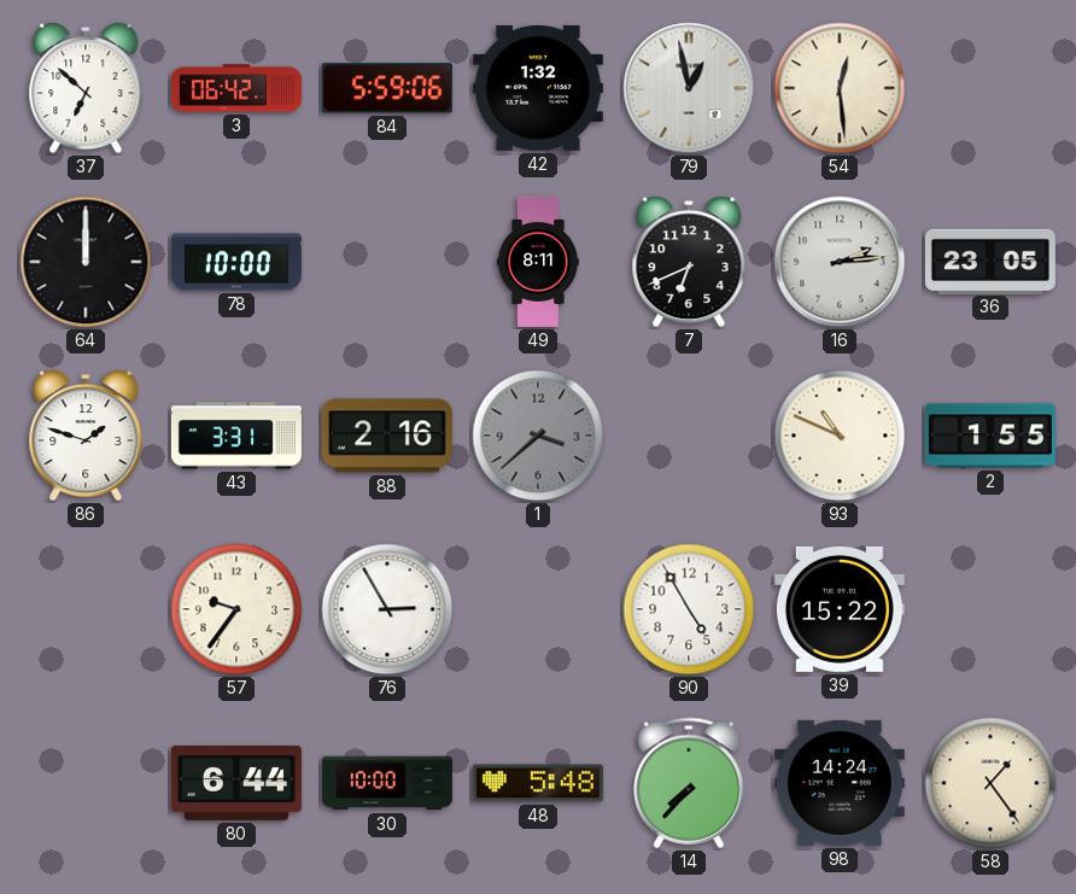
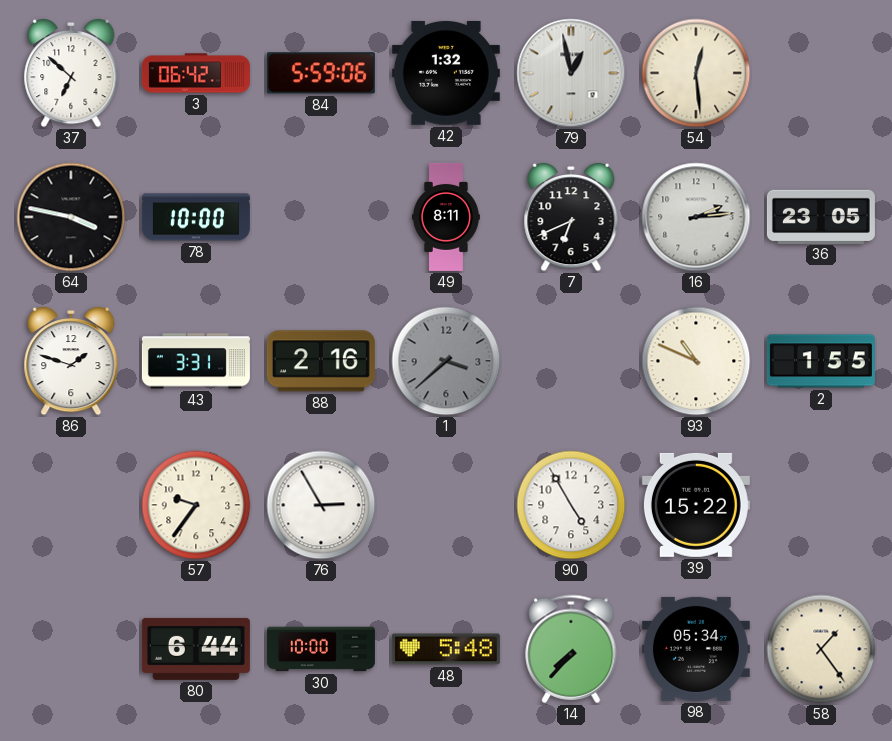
64: 12:00 -> 3:47
98: 14:24 -> 05:34
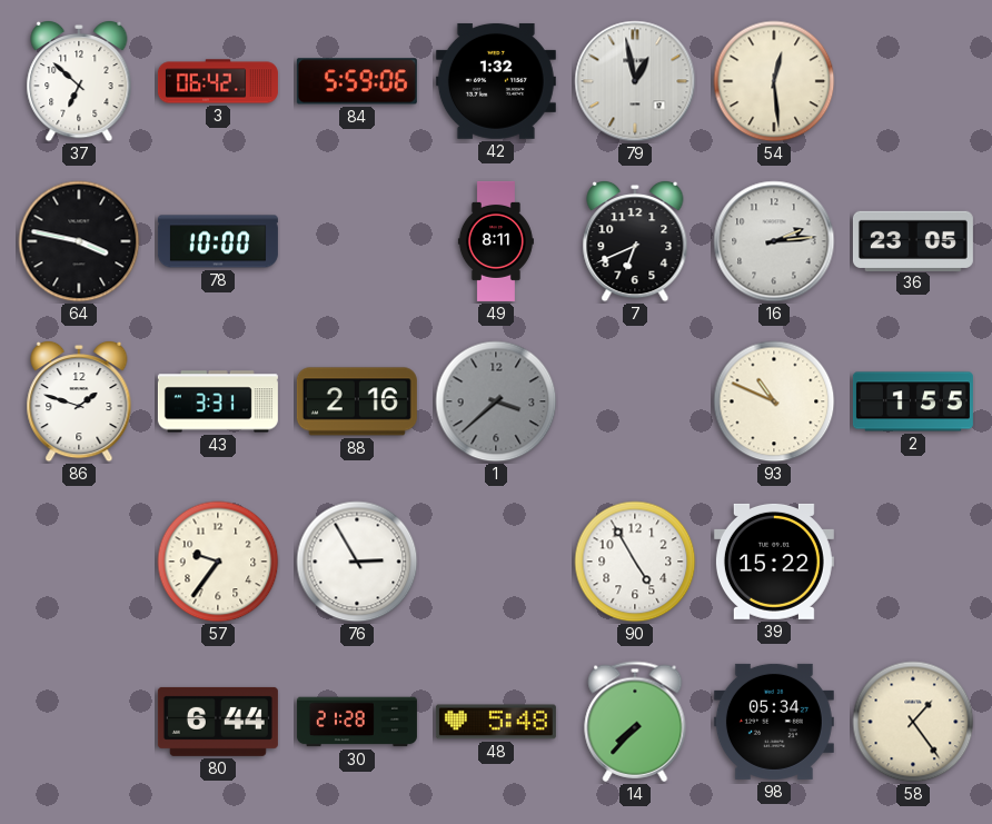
30: 10:00 -> 21:28
